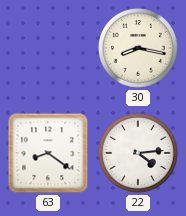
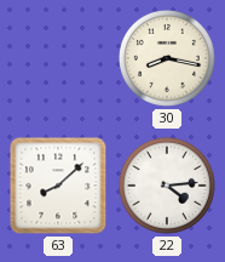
63: 8:21 -> 8:08
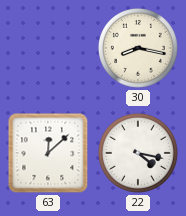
63: 8:08 -> 12:08
22: 4:14 -> 4:17
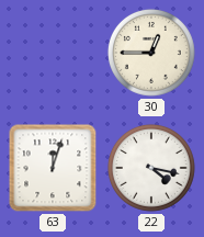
30: 8:17 -> 12:45
63: 12:08 -> 12:03
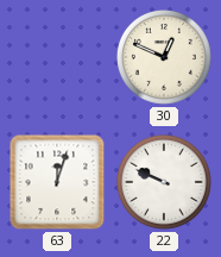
30: 12:45 -> 12:49
22: 4:17 -> 9:49
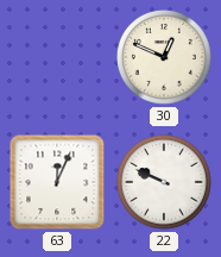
63: 12:03 -> 12:04
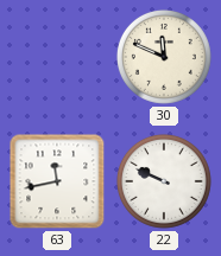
30: 12:49 -> 11:49
63: 12:04 -> 11:43
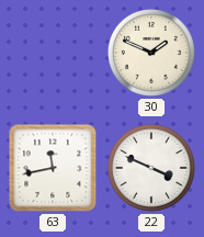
30: 11:49 -> 1:49
22: 9:49 -> 3:49
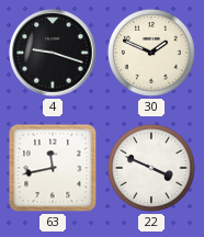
4: none -> 9:18
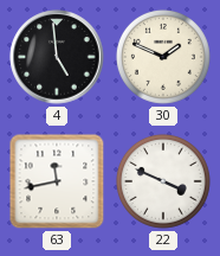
4: 9:18 -> 4:59
